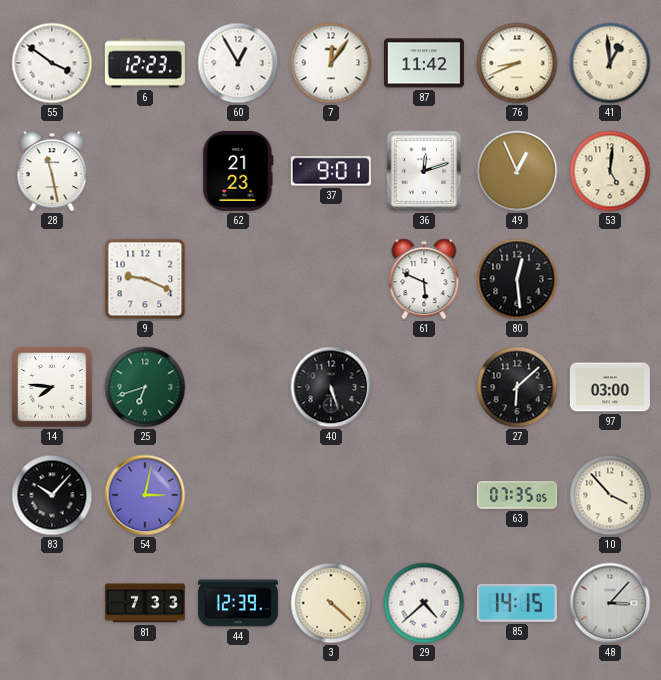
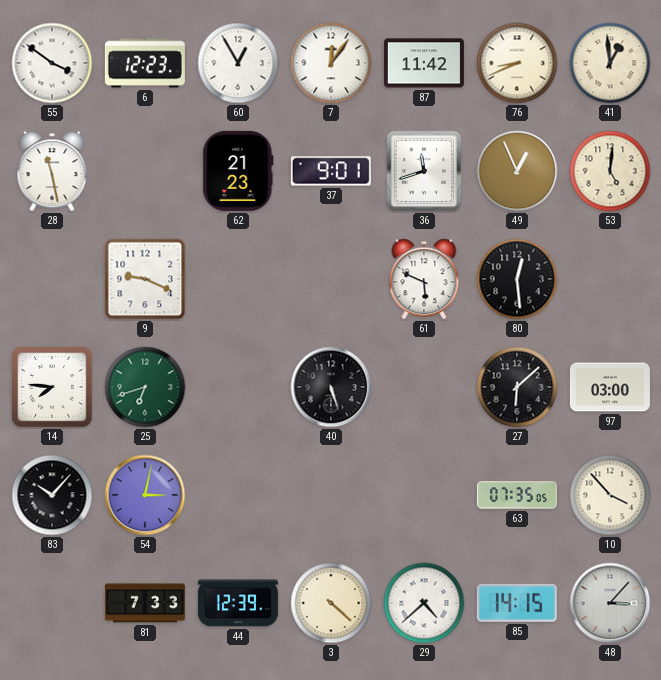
36: 12:12 -> 11:42
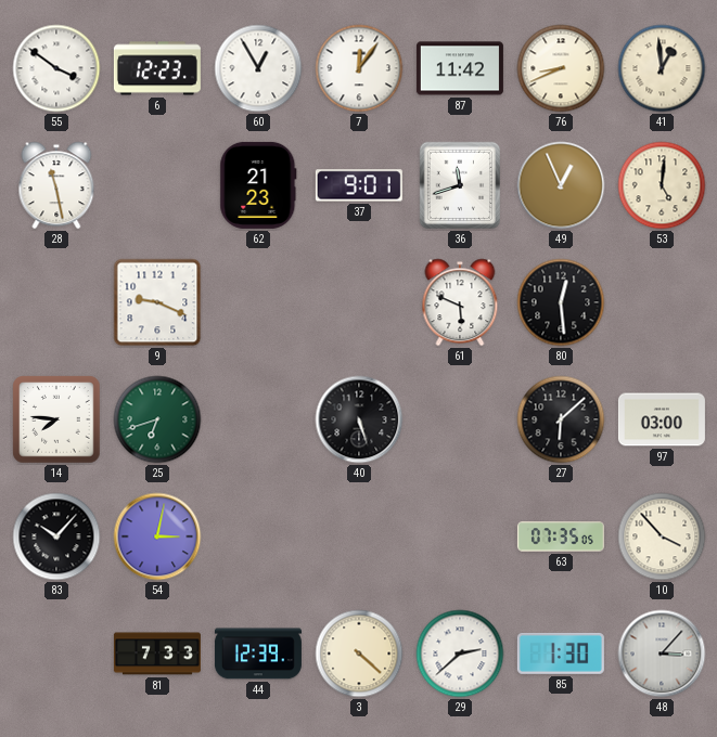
29: 4:38 -> 2:38
85: 14:15 -> 1:30
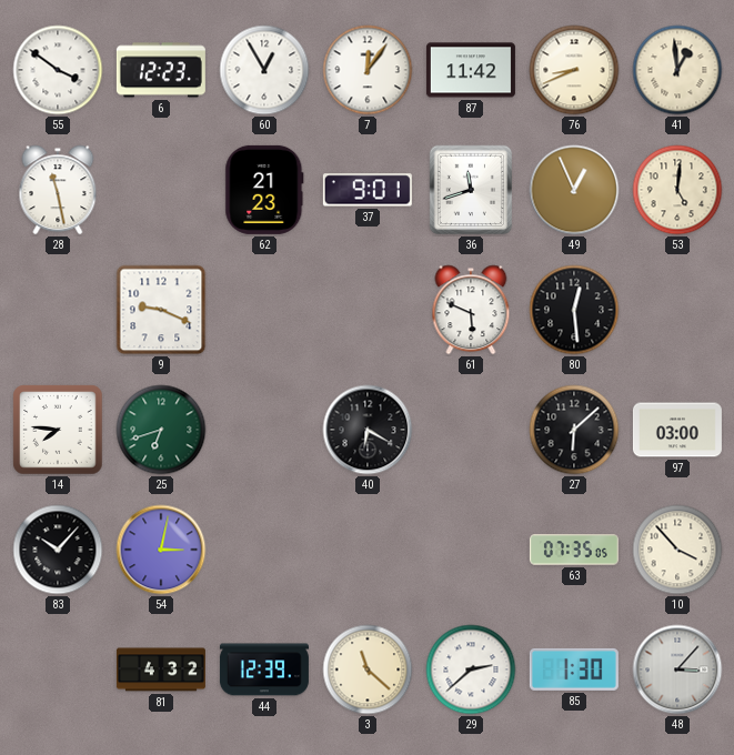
40: 5:27 -> 6:20
81: 7:33 -> 4:32
3: 4:22 -> 11:22
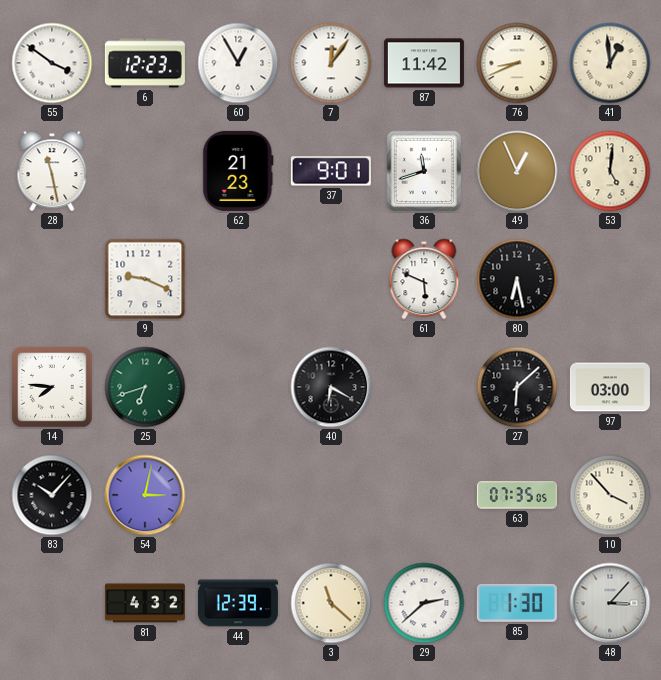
80: 12:29 -> 6:28
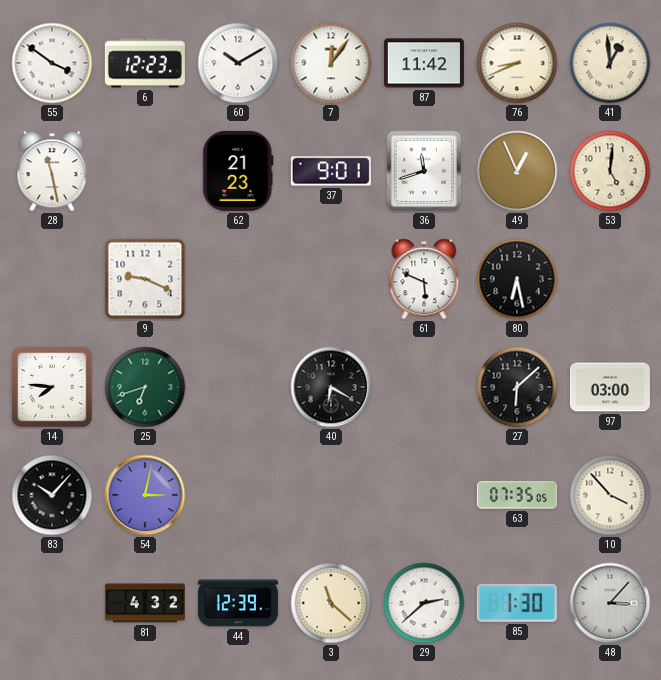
60: 12:55 -> 10:10
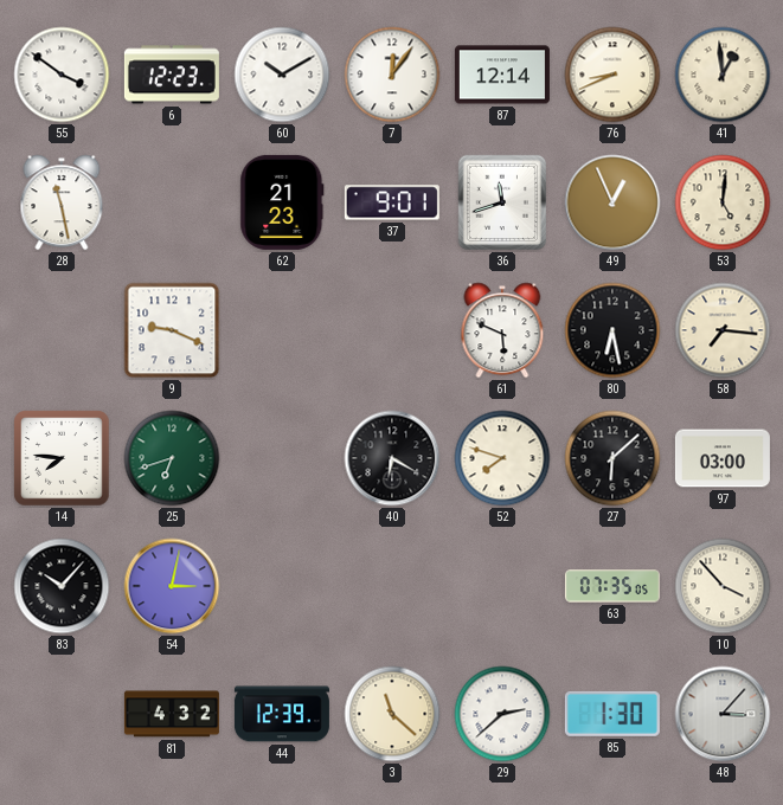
87: 11:42 -> 12:14
58: none -> 7:16
52: none -> 7:48
